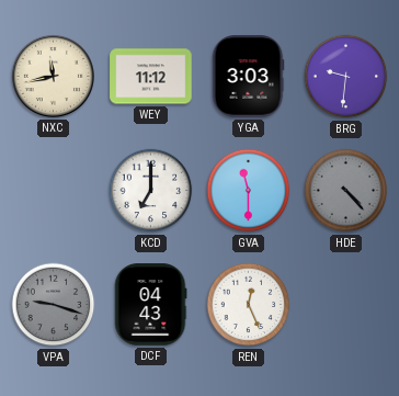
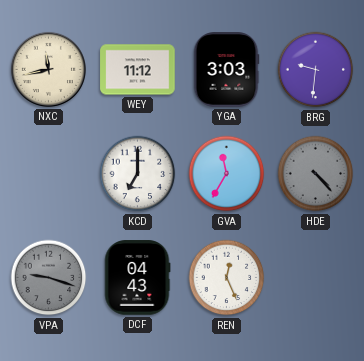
GVA: 11:30 -> 11:35
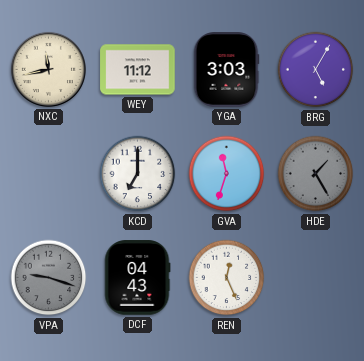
BRG: 9:31 -> 5:05
GVA: 11:35 -> 11:33
HDE: 4:23 -> 1:25
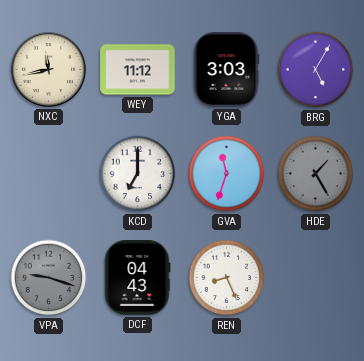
REN: 12:26 -> 8:26
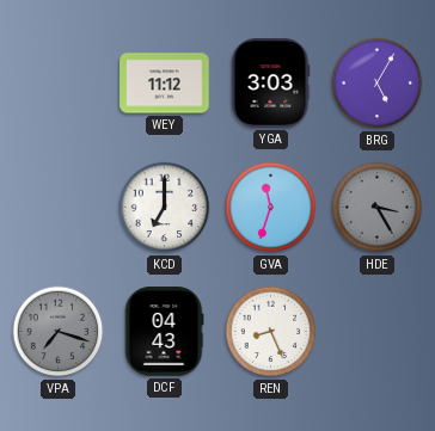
NXC: 11:43 -> none
HDE: 1:25 -> 3:25
VPA: 9:18 -> 7:18
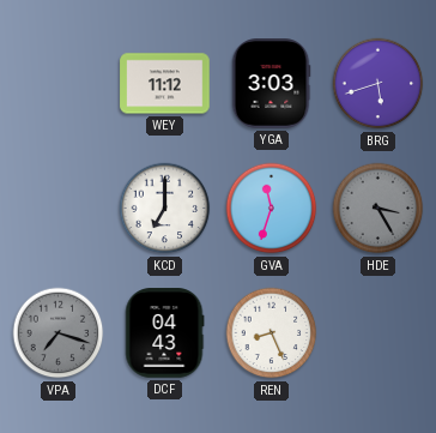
BRG: 5:05 -> 5:42
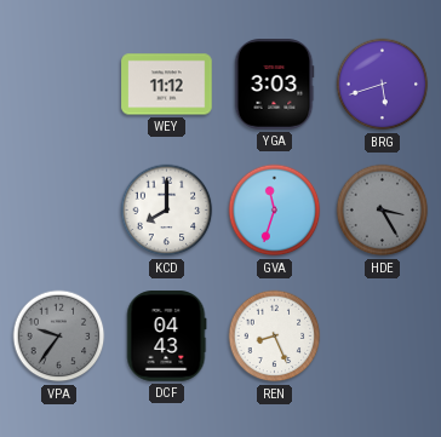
KCD: 7:00 -> 8:00
VPA: 7:18 -> 9:36
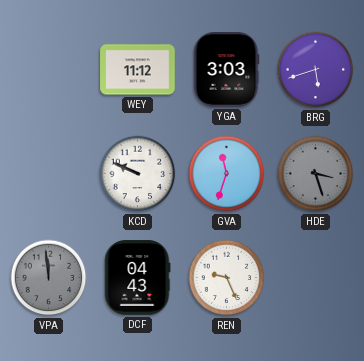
KCD: 8:00 -> 9:49
HDE: 3:25 -> 3:27
VPA: 9:36 -> 11:59
REN: 8:26 -> 9:26
